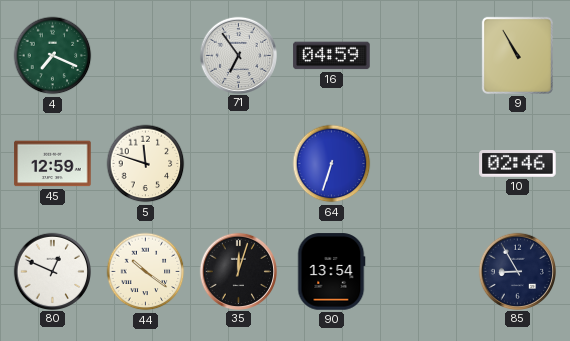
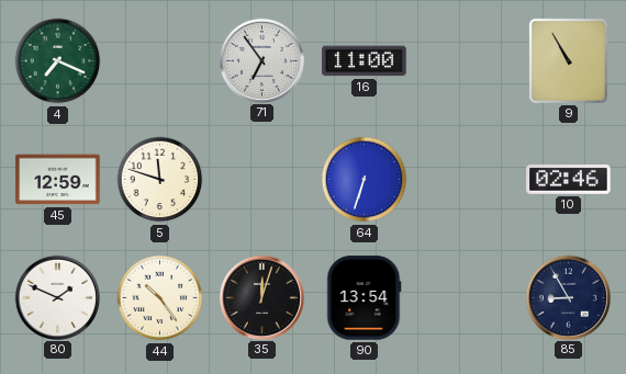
16: 04:59 -> 11:00
80: 12:49 -> 1:49
44: 10:21 -> 10:24
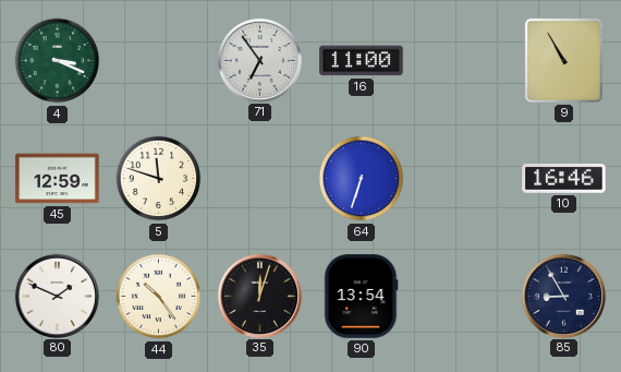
4: 7:19 -> 3:19
10: 02:46 -> 16:46
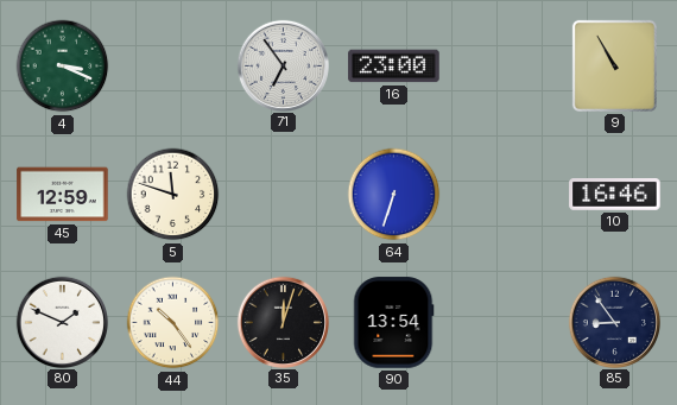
16: 11:00 -> 23:00
85: 8:55 -> 8:54
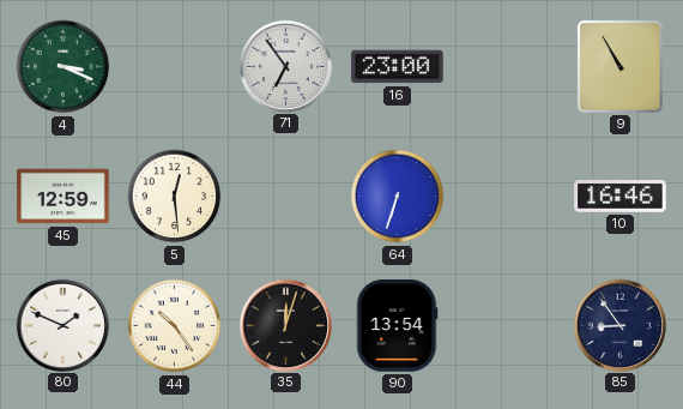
5: 11:48 -> 12:29
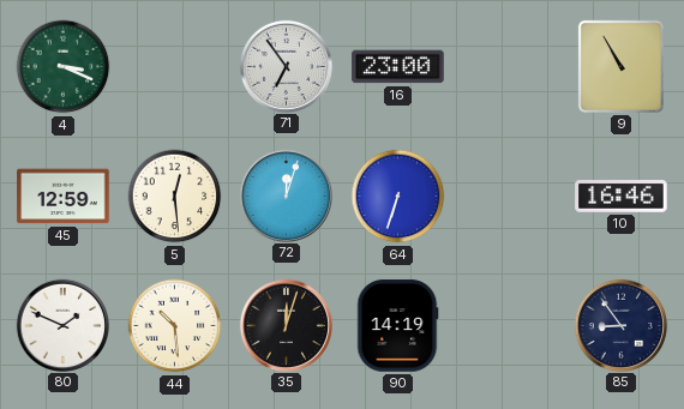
72: none -> 12:03
44: 10:24 -> 10:29
90: 13:54 -> 14:19
